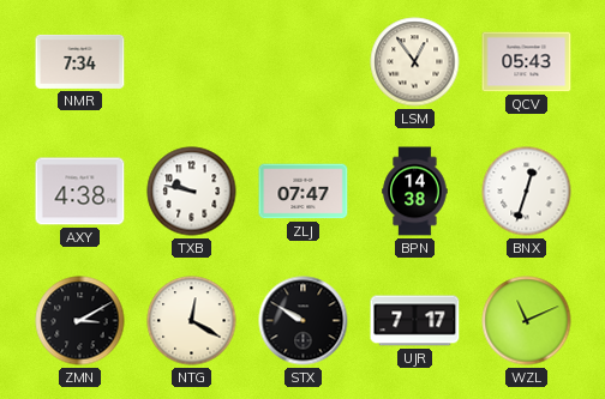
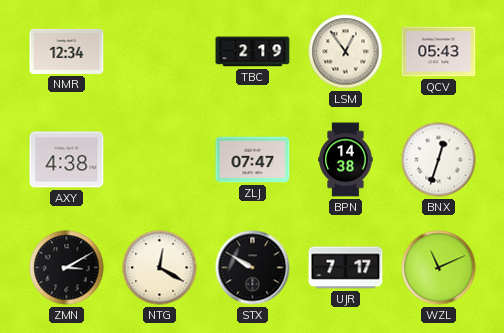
NMR: 7:34 -> 12:34
TBC: none -> 2:19
TXB: 9:47 -> none
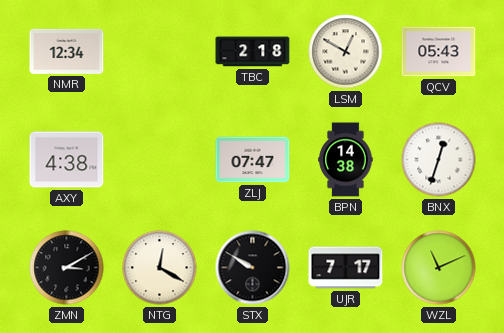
TBC: 2:19 -> 2:18
LSM: 12:54 -> 12:50
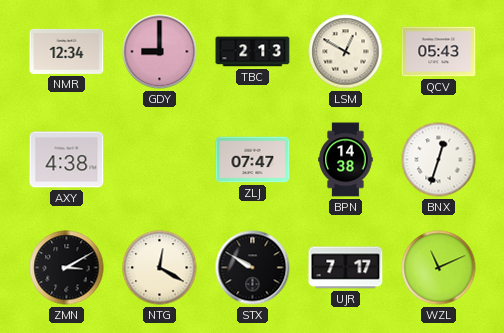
GDY: none -> 9:00
TBC: 2:18 -> 2:13
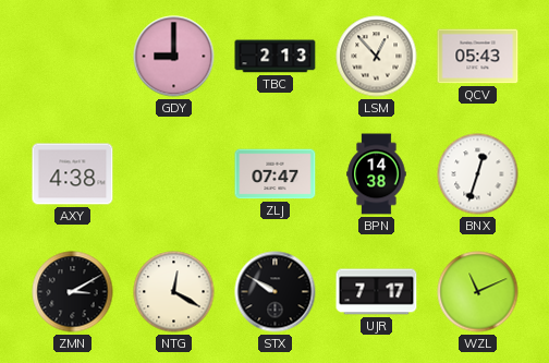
NMR: 12:34 -> none
LSM: 12:50 -> 12:53
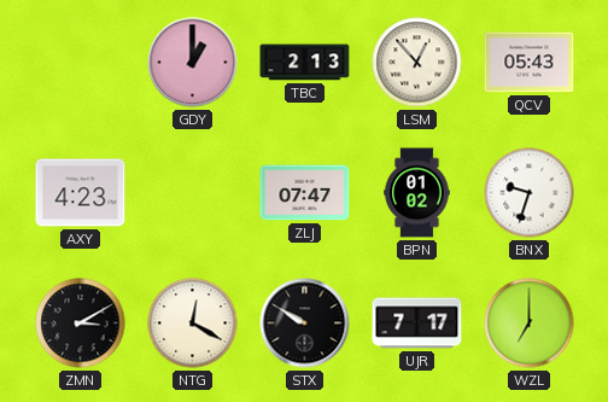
GDY: 9:00 -> 1:00
AXY: 4:38 -> 4:23
BPN: 14:38 -> 01:02
BNX: 12:33 -> 9:33
WZL: 11:11 -> 7:00
